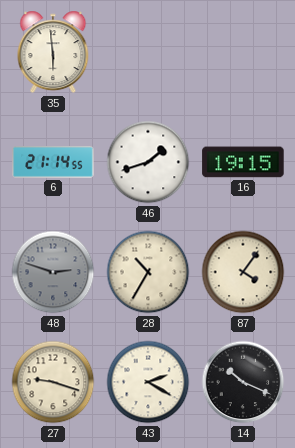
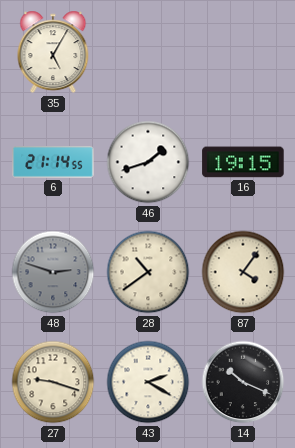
35: 5:59 -> 5:05
28: 10:35 -> 10:39
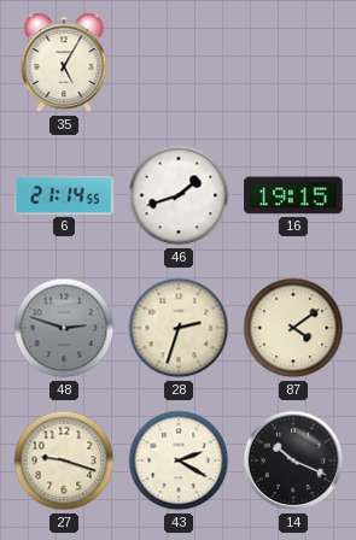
28: 10:39 -> 2:33
87: 4:06 -> 4:09
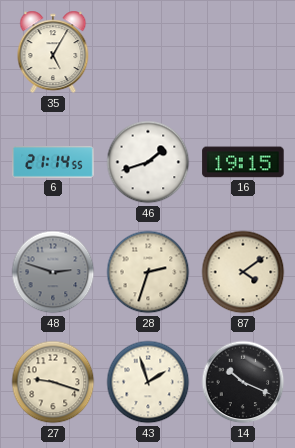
43: 2:20 -> 1:57
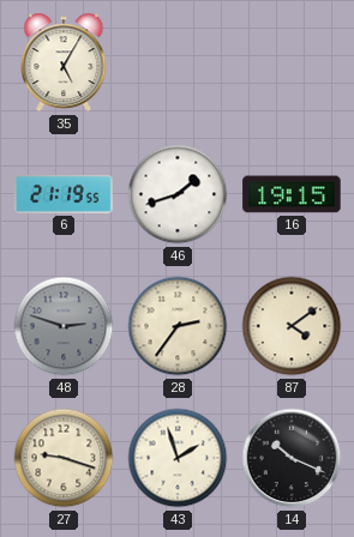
6: 21:14 -> 21:19
28: 2:33 -> 2:36
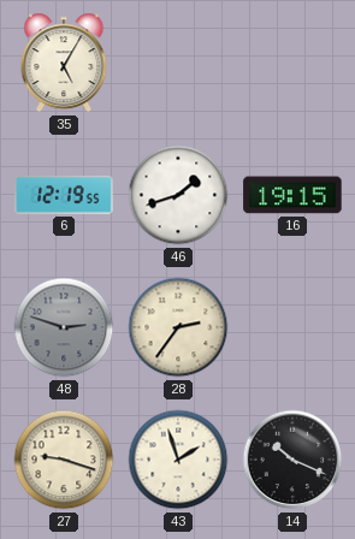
6: 21:19 -> 12:19
87: 4:09 -> none
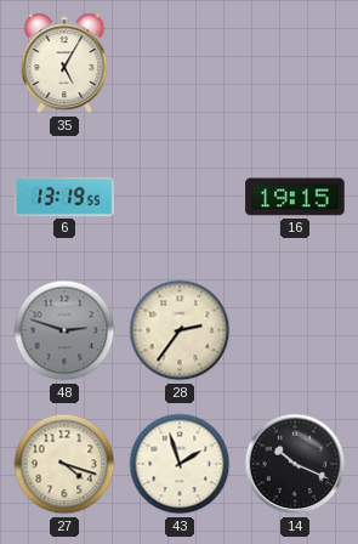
6: 12:19 -> 13:19
46: 1:42 -> none
27: 9:18 -> 4:18
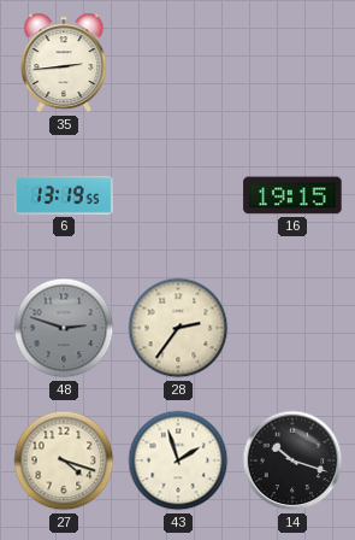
35: 5:05 -> 2:44
14: 10:19 -> 10:18
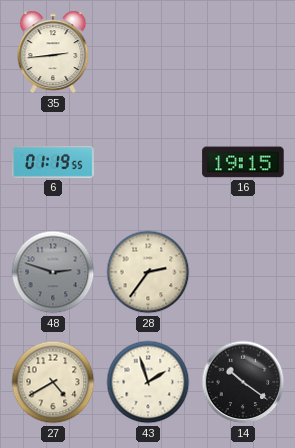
6: 13:19 -> 01:19
27: 4:18 -> 4:40
14: 10:18 -> 10:21
